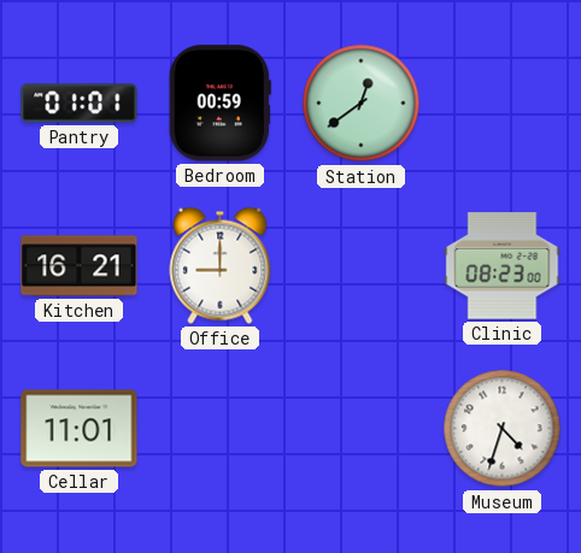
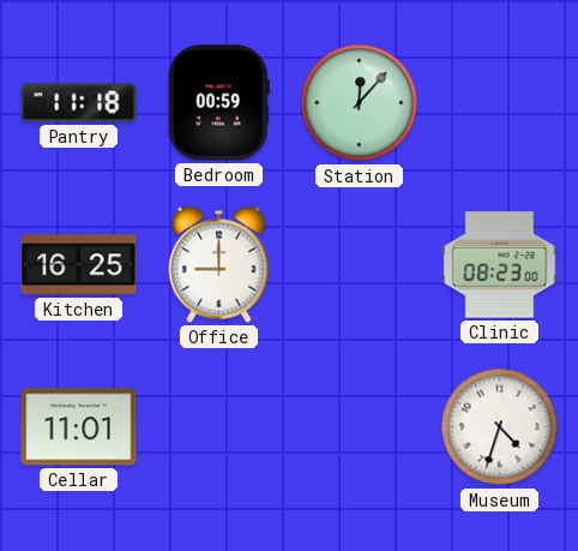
Pantry: 01:01 -> 11:18
Station: 12:39 -> 12:07
Kitchen: 16:21 -> 16:25
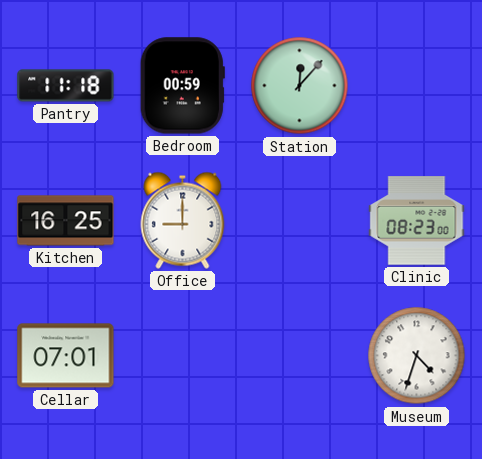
Cellar: 11:01 -> 07:01
